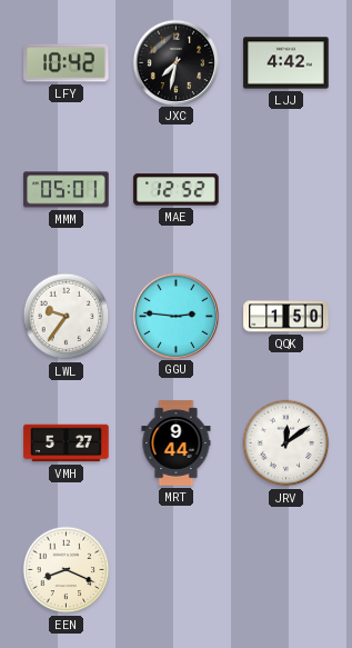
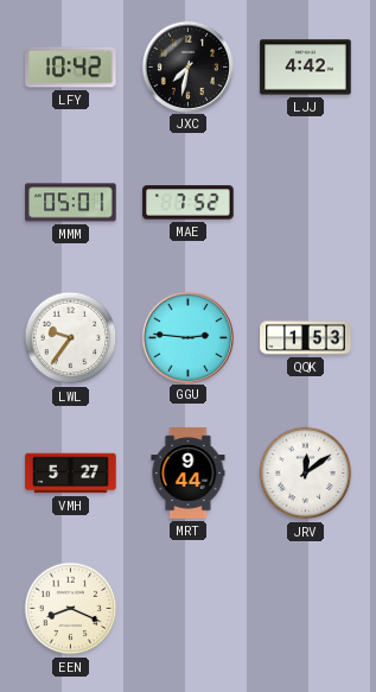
MAE: 12:52 -> 7:52
QQK: 1:50 -> 1:53
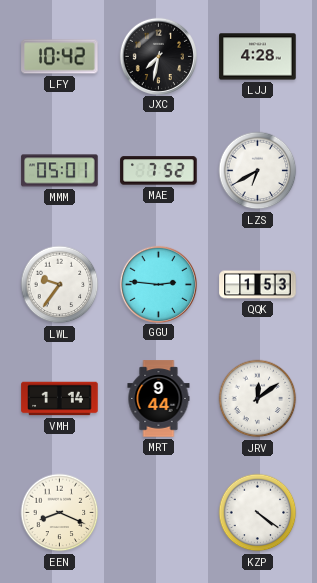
LJJ: 4:42 -> 4:28
LZS: none -> 6:40
VMH: 5:27 -> 1:14
KZP: none -> 4:21
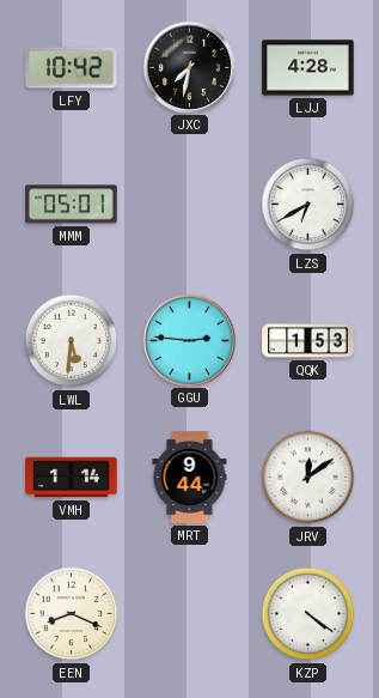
MAE: 7:52 -> none
LWL: 9:36 -> 5:31
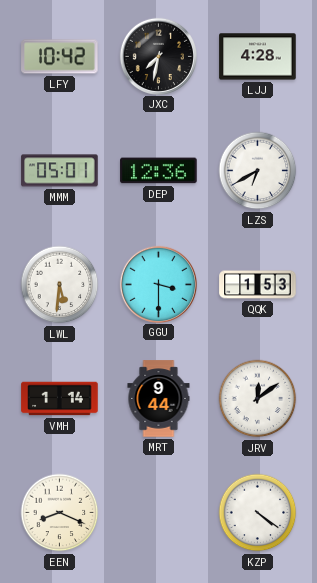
DEP: none -> 12:36
GGU: 2:46 -> 3:30
